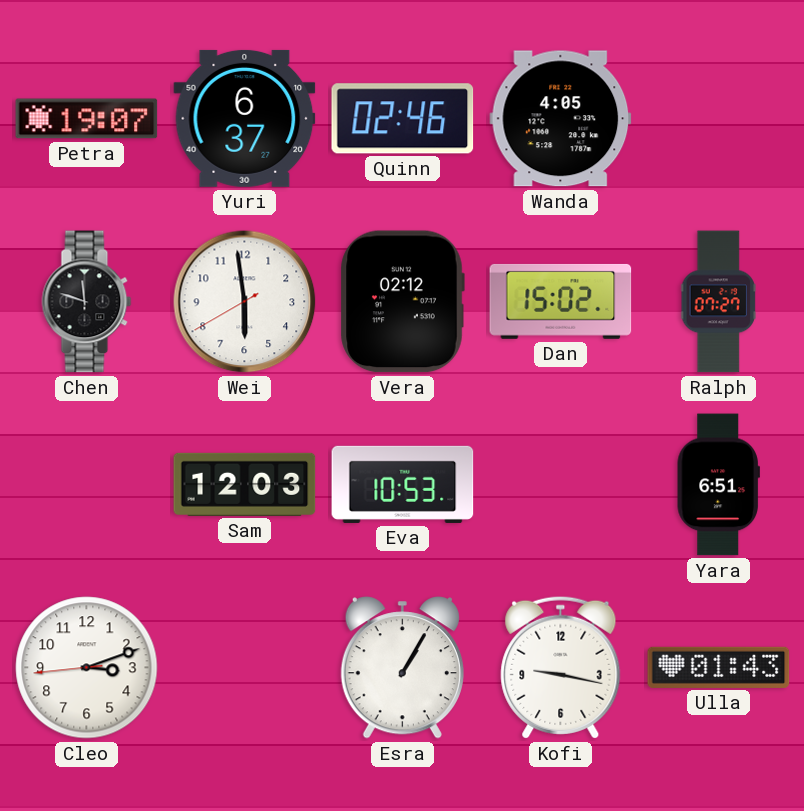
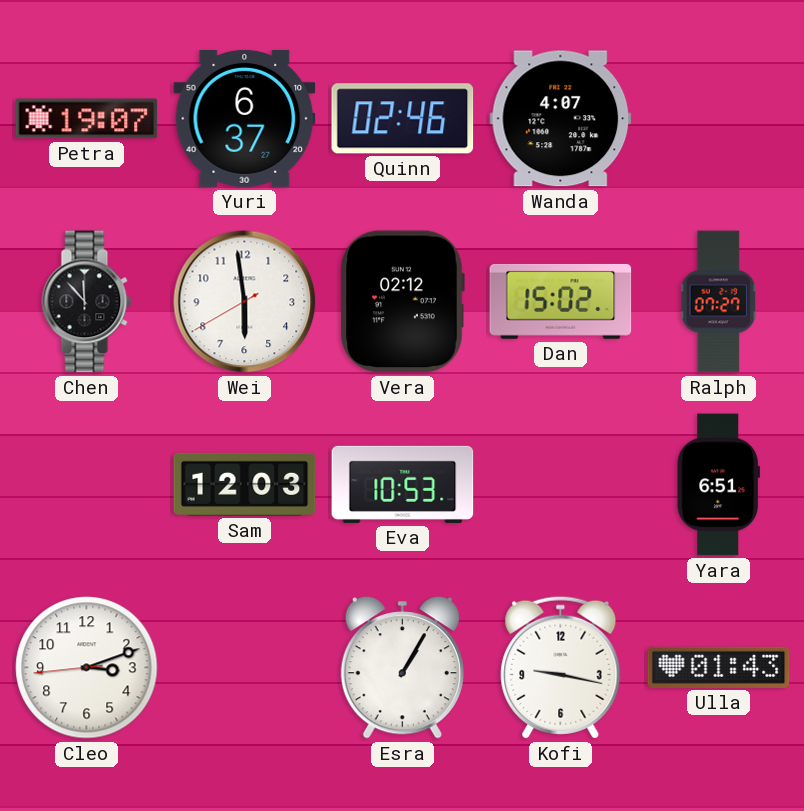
Wanda: 4:05 -> 4:07
Chen: 11:48 -> 11:53
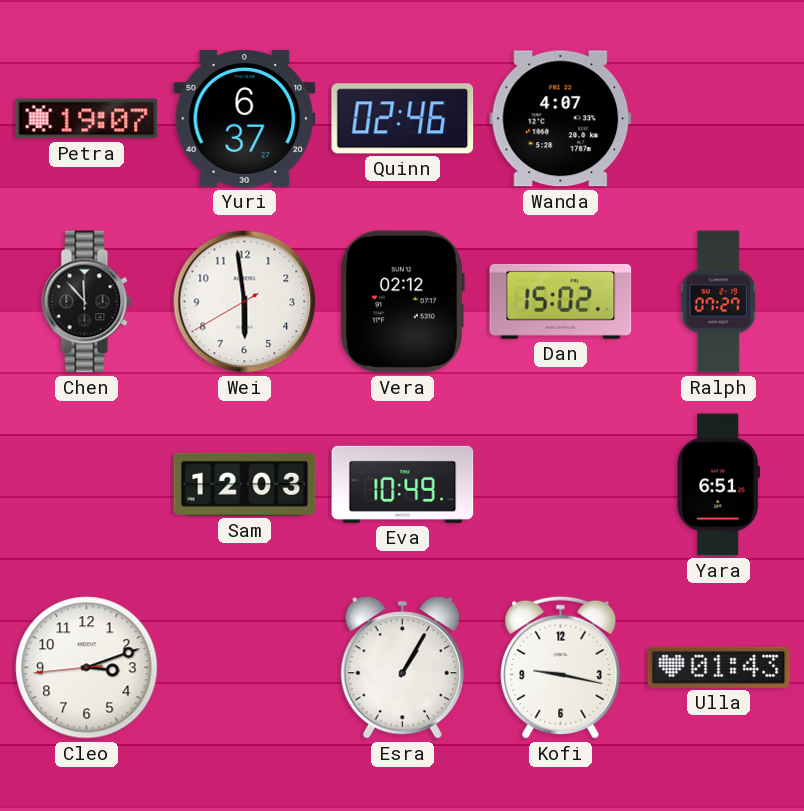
Eva: 10:53 -> 10:49
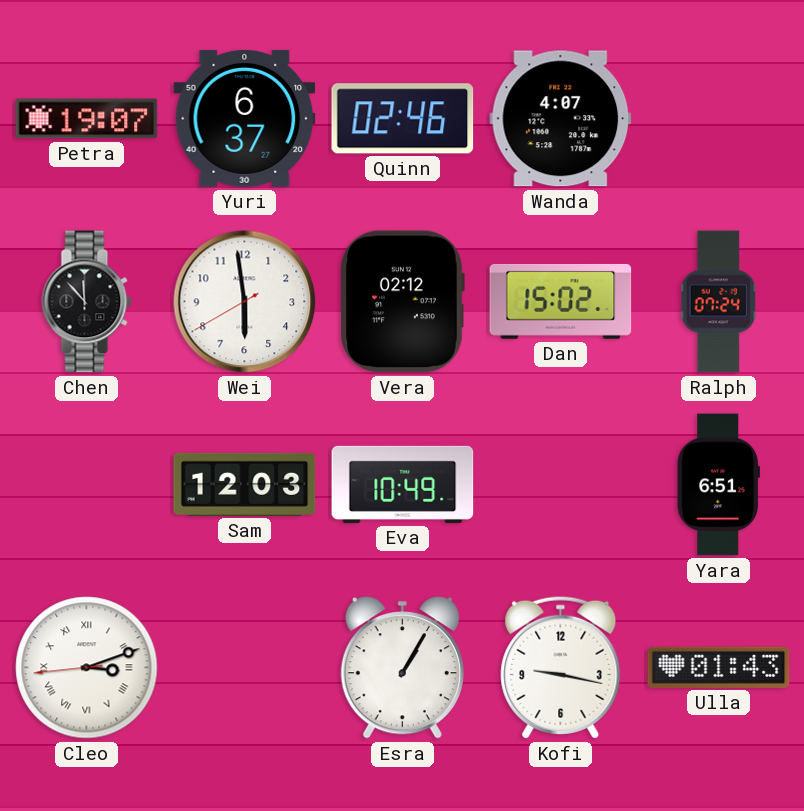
Ralph: 07:27 -> 07:24
Cleo numerals: Arabic -> Roman
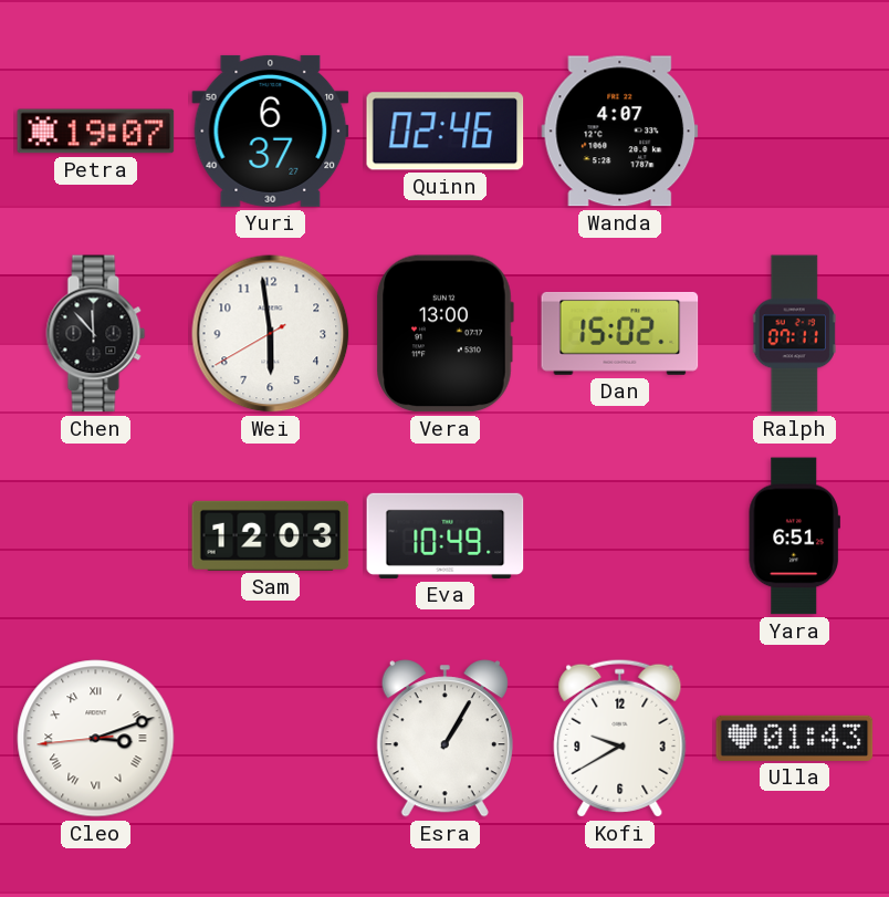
Vera: 02:12 -> 13:00
Ralph: 07:24 -> 07:11
Kofi: 9:17 -> 9:40
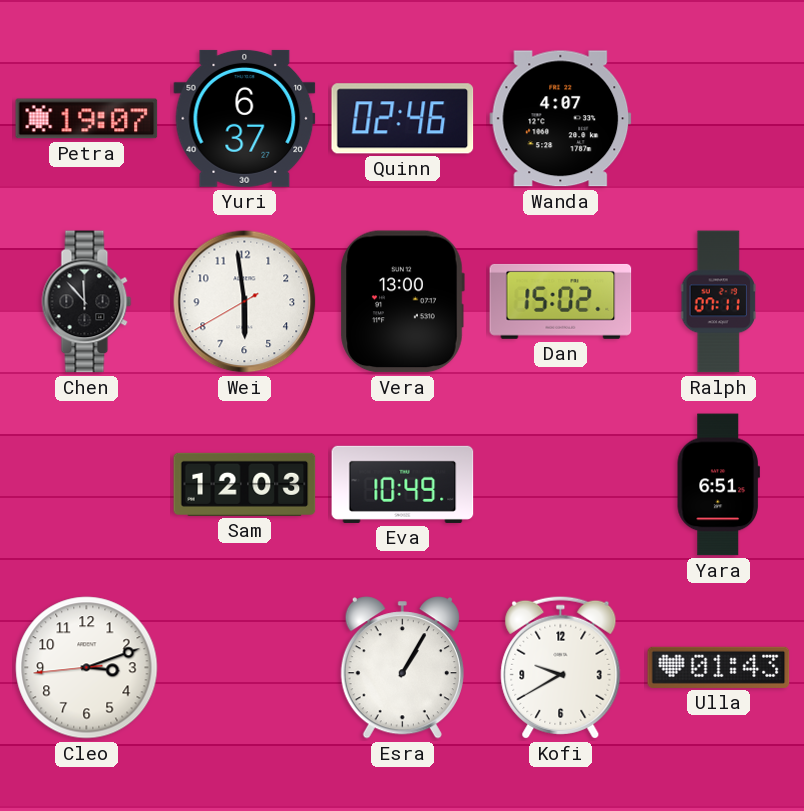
Cleo numerals: Roman -> Arabic
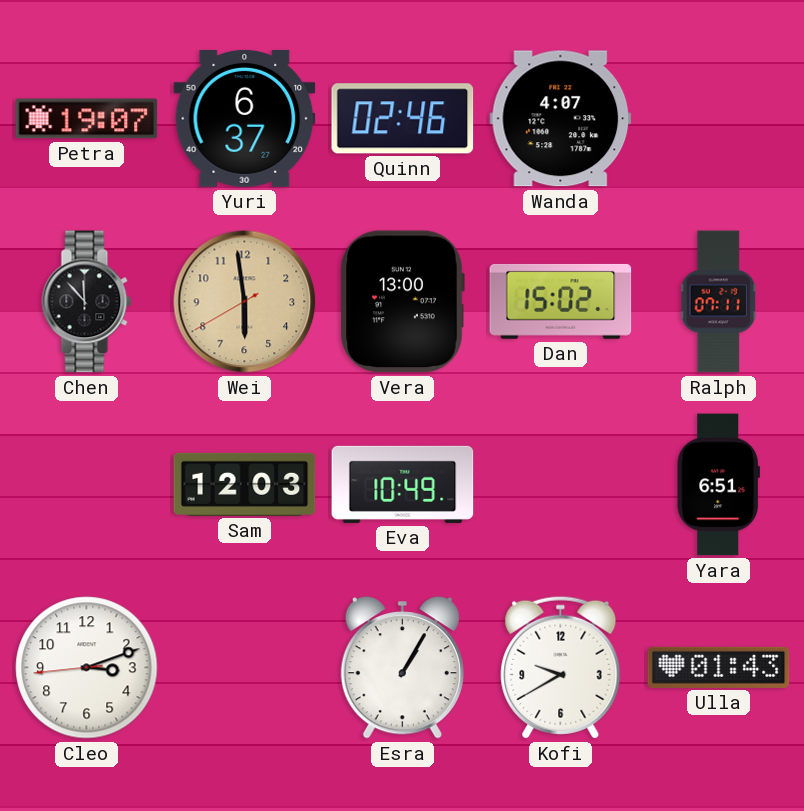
Wei dial: white -> champagne
